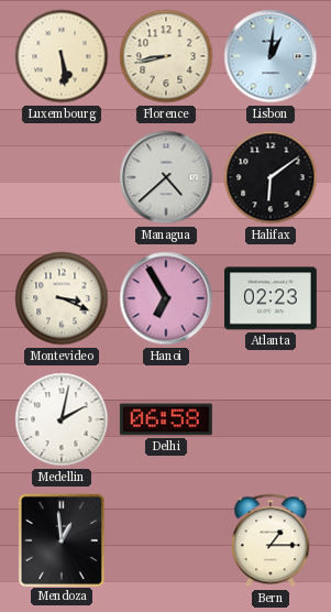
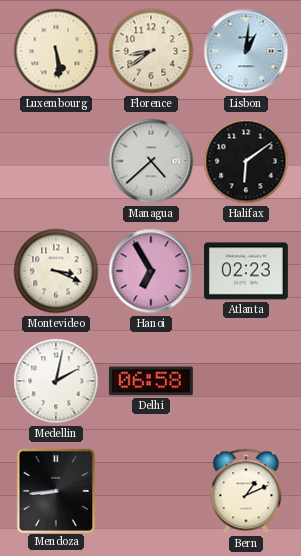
Florence: 8:43 -> 8:39
Mendoza: 12:59 -> 8:44
Bern: 1:15 -> 1:11
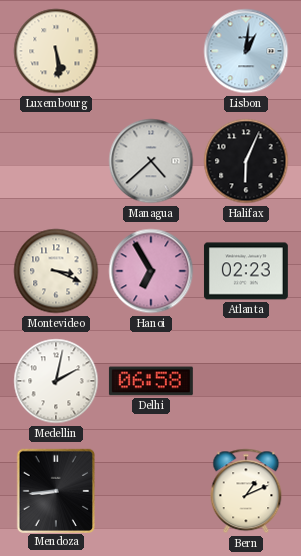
Florence: 8:39 -> none
Halifax: 6:09 -> 6:04
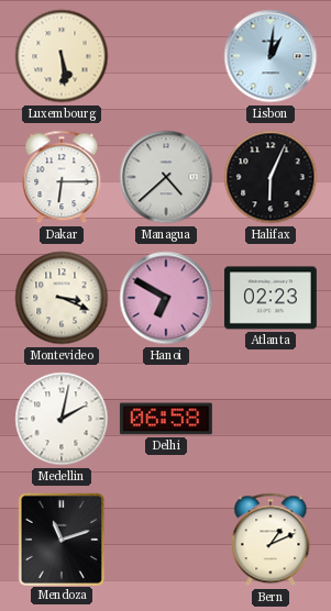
Dakar: none -> 6:15
Hanoi: 6:55 -> 6:50
Mendoza: 8:44 -> 11:12
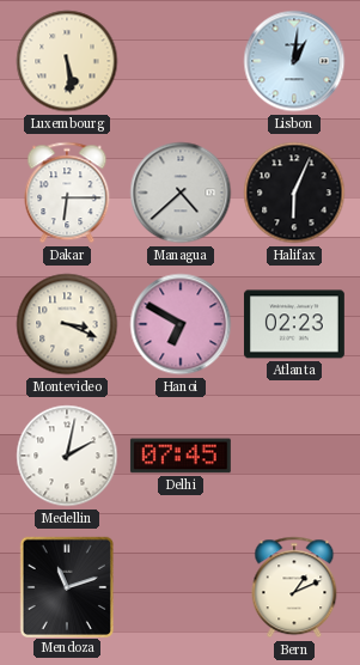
Delhi: 06:58 -> 07:45
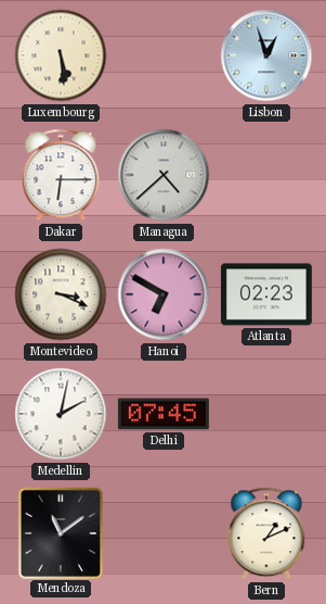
Lisbon: 1:01 -> 12:57
Halifax: 6:04 -> none
Mendoza: 11:12 -> 11:09
